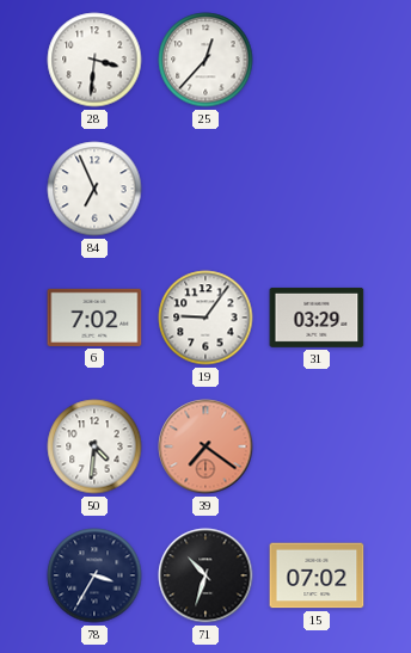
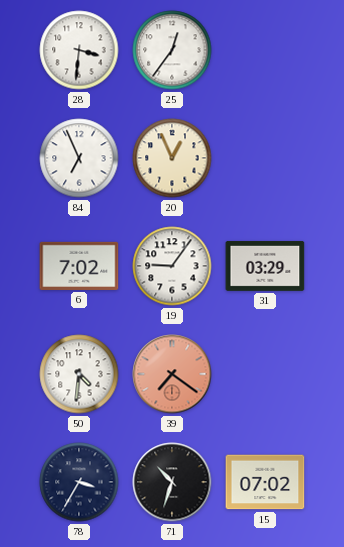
25: 12:37 -> 12:36
20: none -> 12:56
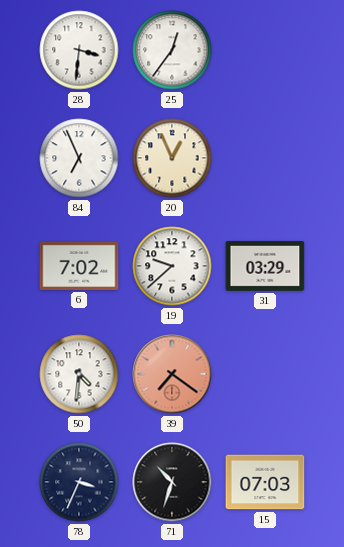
19: 9:06 -> 9:38
78: 3:35 -> 3:34
15: 07:02 -> 07:03
